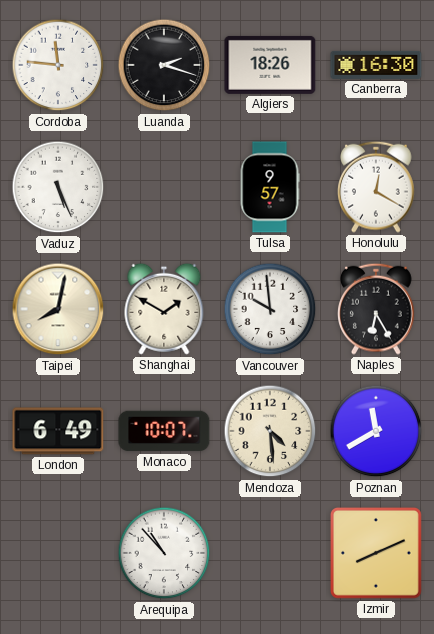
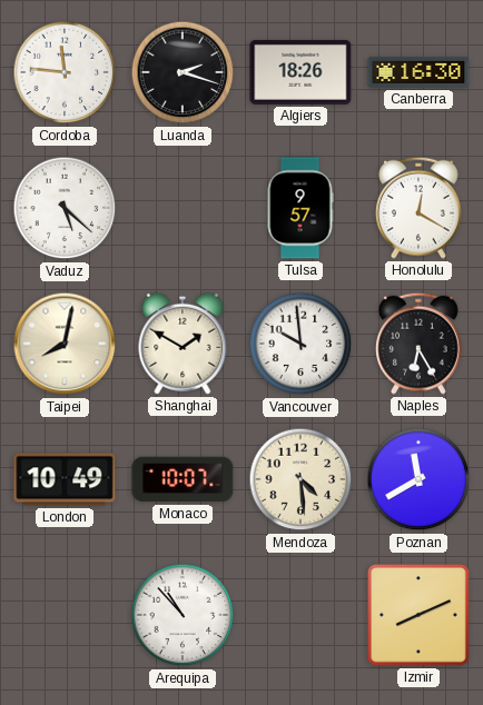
Vaduz: 5:26 -> 5:22
London: 6:49 -> 10:49
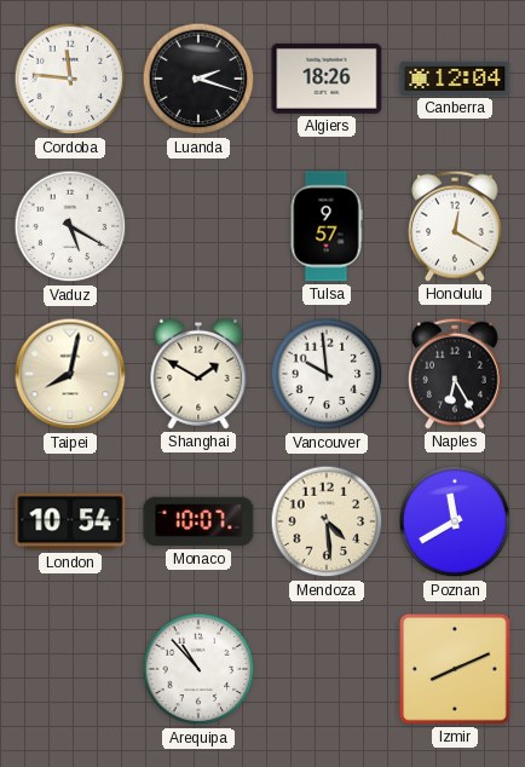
Canberra: 16:30 -> 12:04
Vaduz: 5:22 -> 5:20
London: 10:49 -> 10:54
